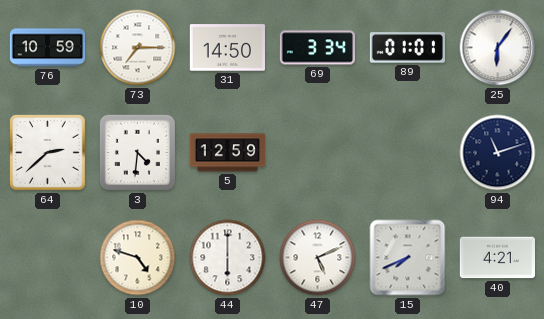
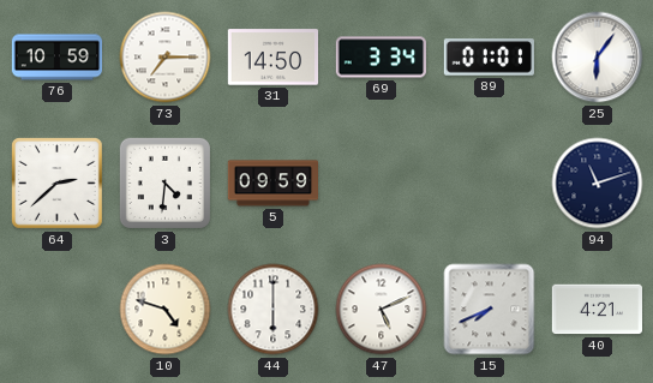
5: 12:59 -> 09:59
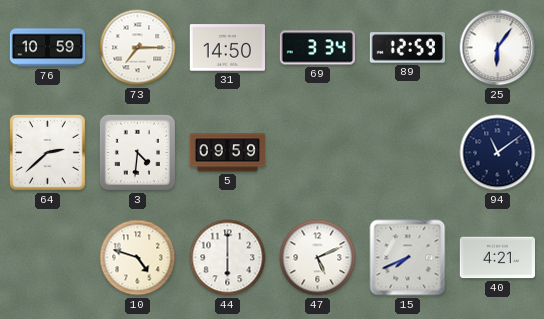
89: 01:01 -> 12:59
94: 11:12 -> 11:09
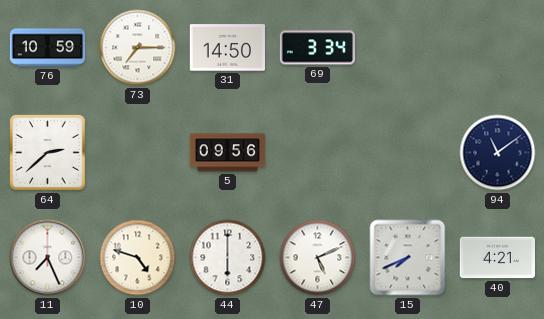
89: 12:59 -> none
25: 6:06 -> none
3: 4:31 -> none
5: 09:59 -> 09:56
11: none -> 7:26
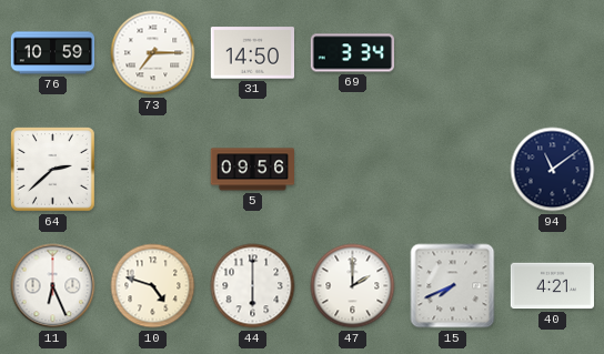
11: 7:26 -> 6:26
47: 5:11 -> 2:00
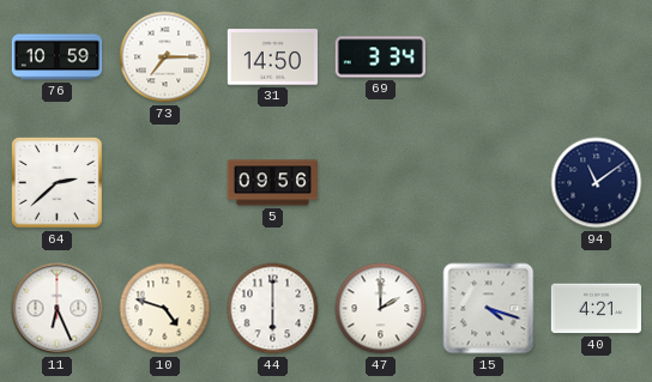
15: 7:41 -> 4:18
